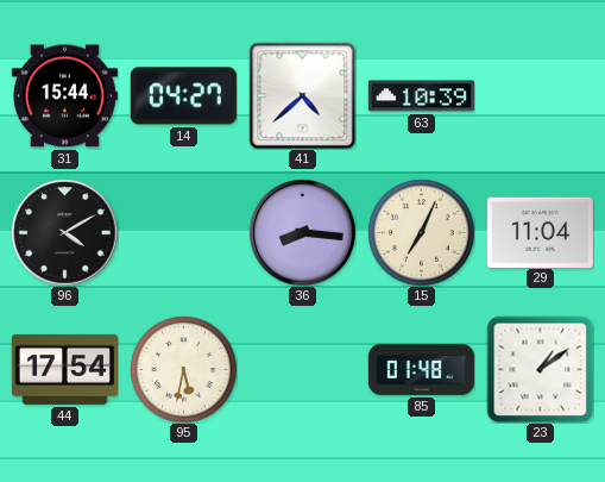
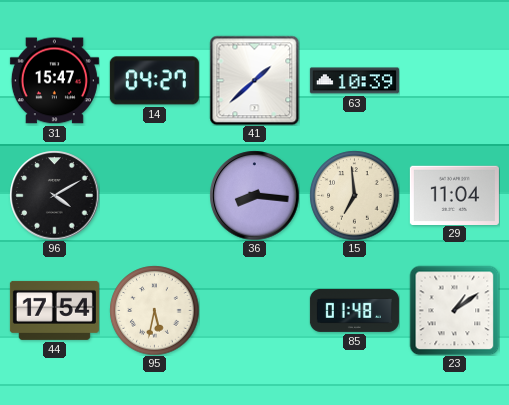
31: 15:44 -> 15:47
41: 4:38 -> 1:38
15: 7:04 -> 6:59
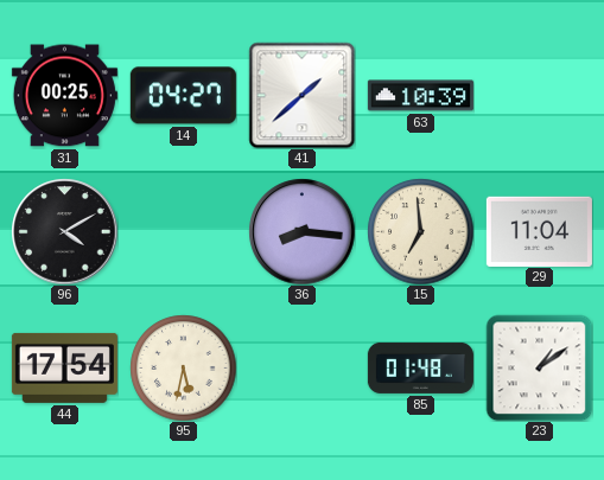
31: 15:47 -> 00:25
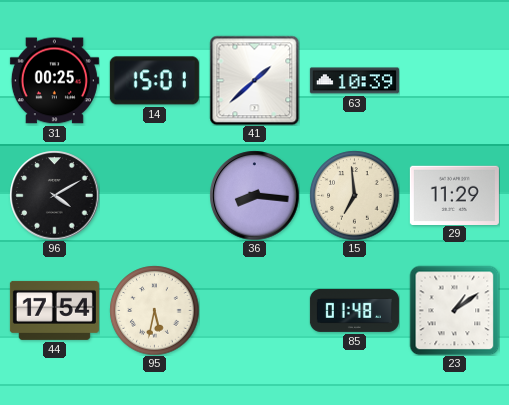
14: 04:27 -> 15:01
29: 11:04 -> 11:29
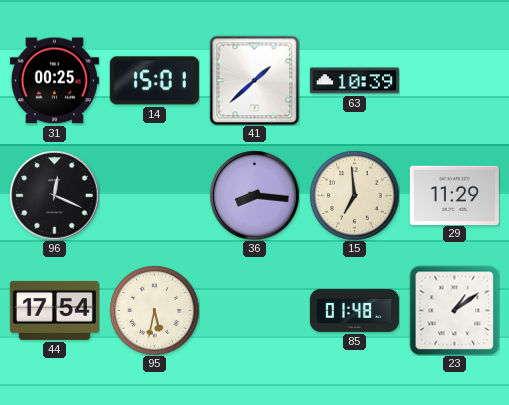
96: 4:10 -> 12:19
